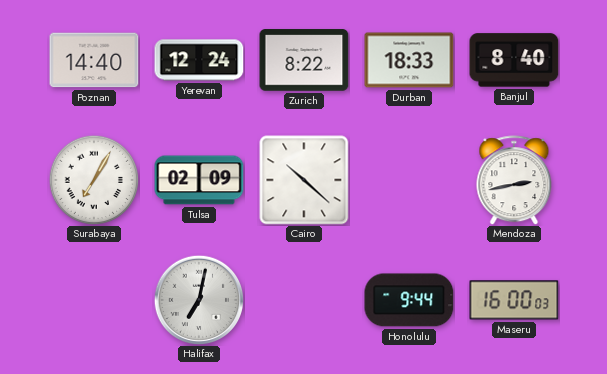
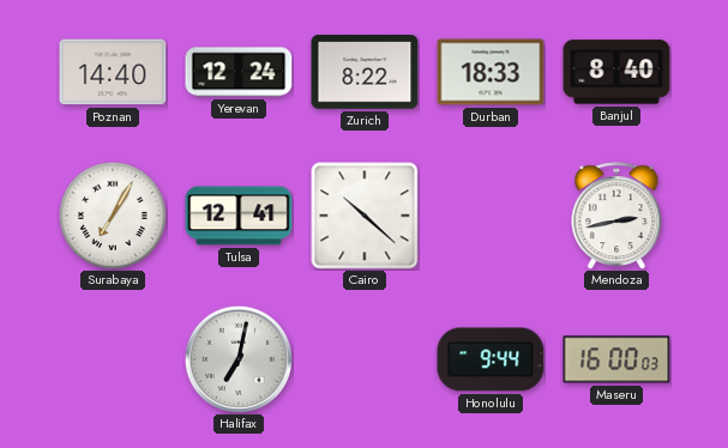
Tulsa: 02:09 -> 12:41
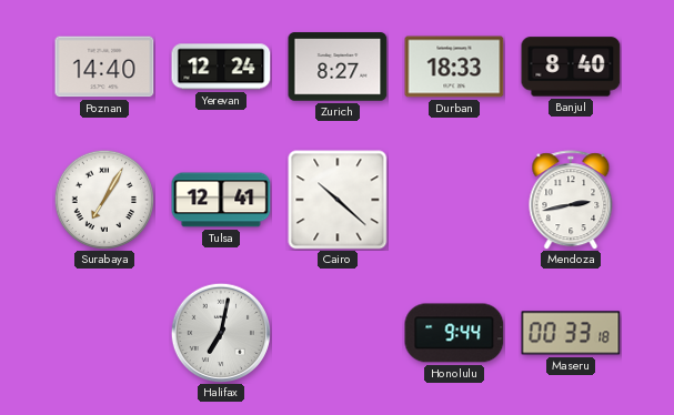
Zurich: 8:22 -> 8:27
Maseru: 16:00 -> 00:33
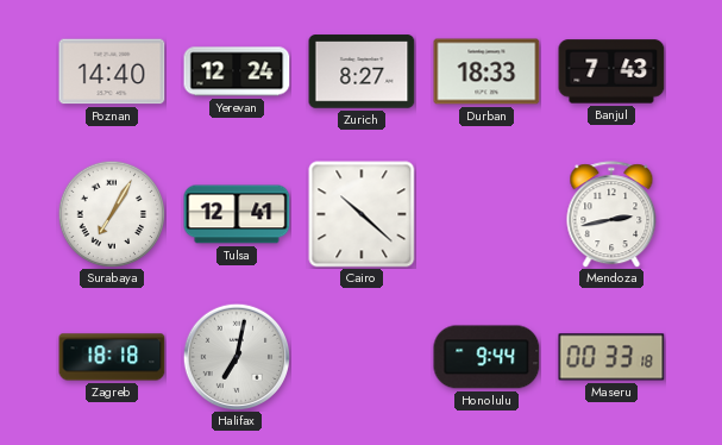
Banjul: 8:40 -> 7:43
Zagreb: none -> 18:18
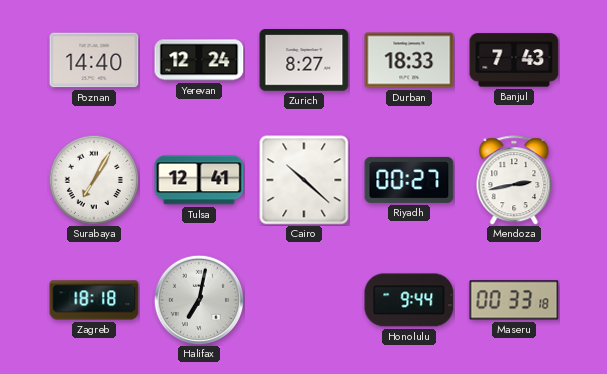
Riyadh: none -> 00:27
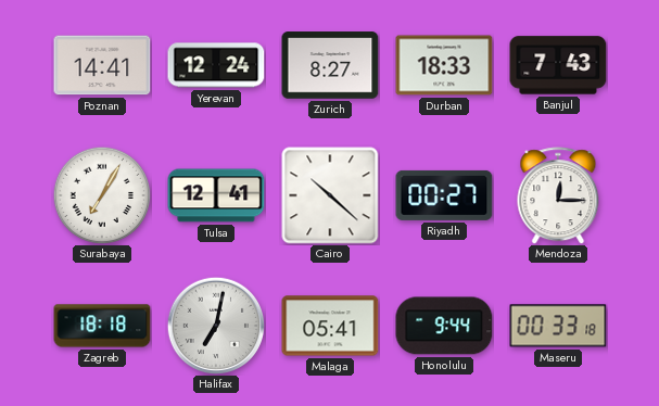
Poznan: 14:40 -> 14:41
Mendoza: 2:43 -> 12:15
Malaga: none -> 05:41
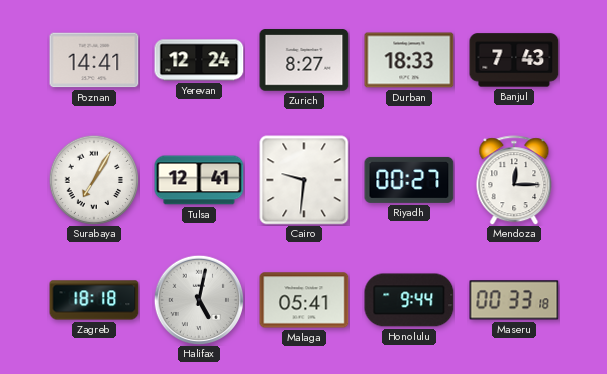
Cairo: 10:22 -> 9:31
Halifax: 7:02 -> 5:02
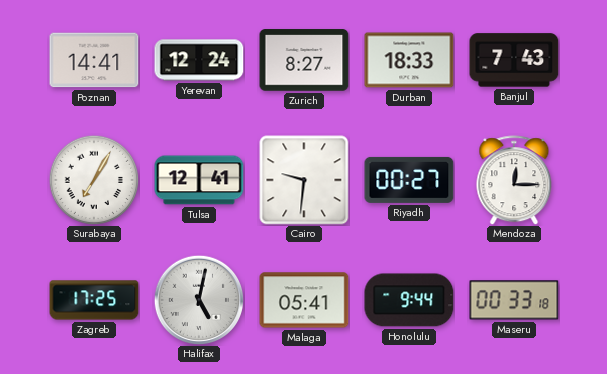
Zagreb: 18:18 -> 17:25
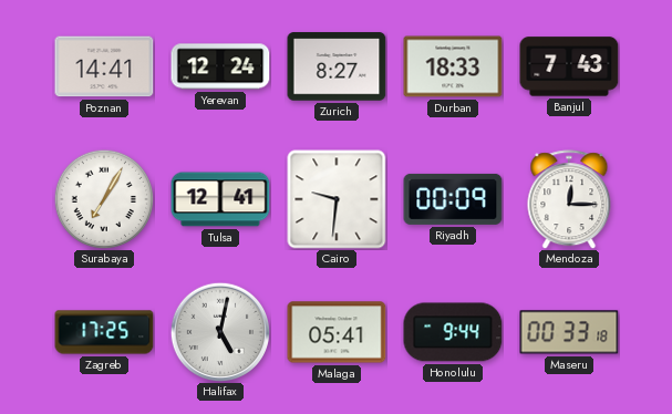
Riyadh: 00:27 -> 00:09
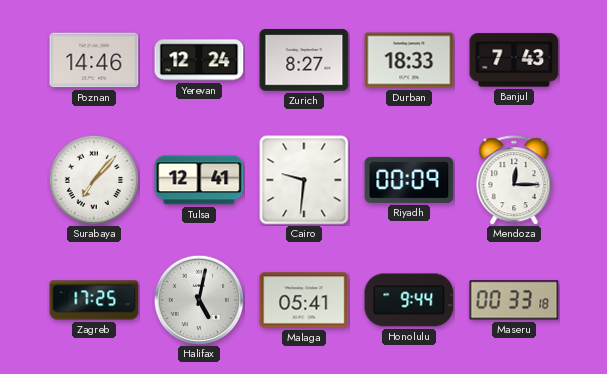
Poznan: 14:41 -> 14:46
Surabaya: 7:05 -> 7:07
